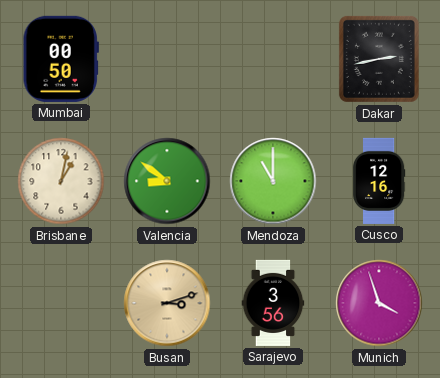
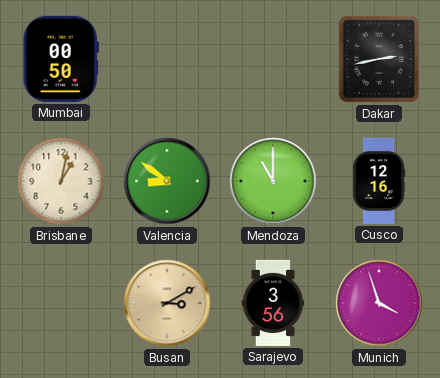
Busan: 3:12 -> 3:10
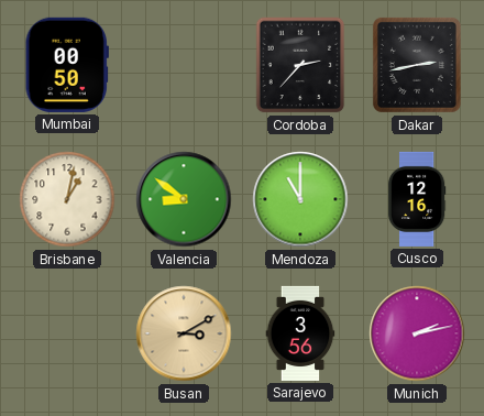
Cordoba: none -> 2:37
Munich: 3:57 -> 2:13
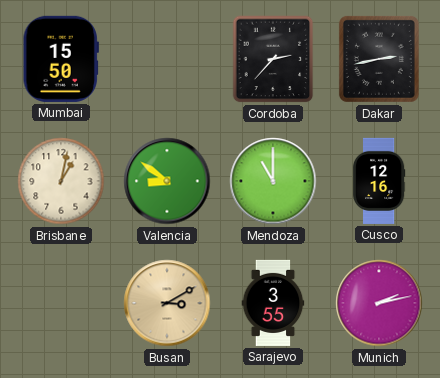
Mumbai: 00:50 -> 15:50
Sarajevo: 3:56 -> 3:55
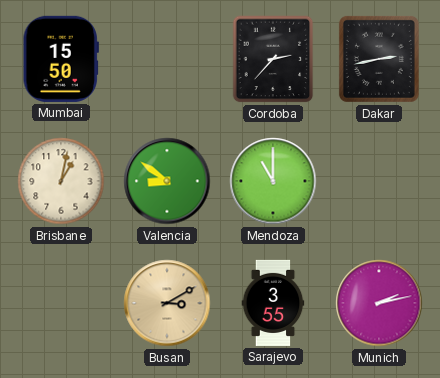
Cusco: 12:16 -> none
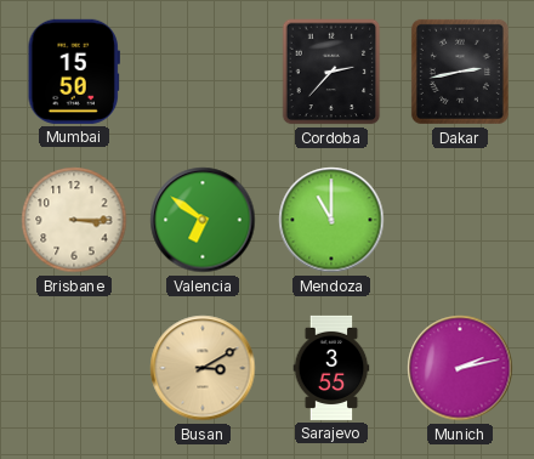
Brisbane: 1:02 -> 3:15
Valencia: 8:51 -> 6:51
